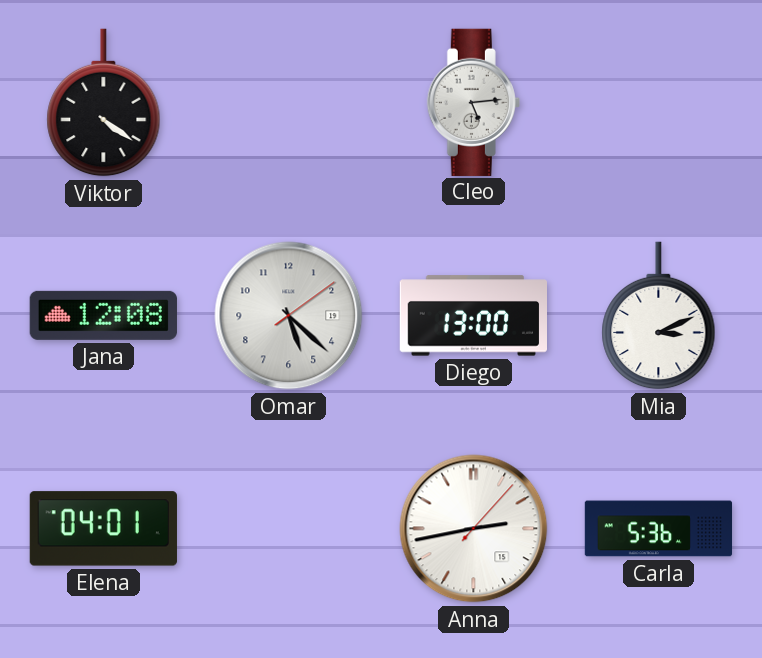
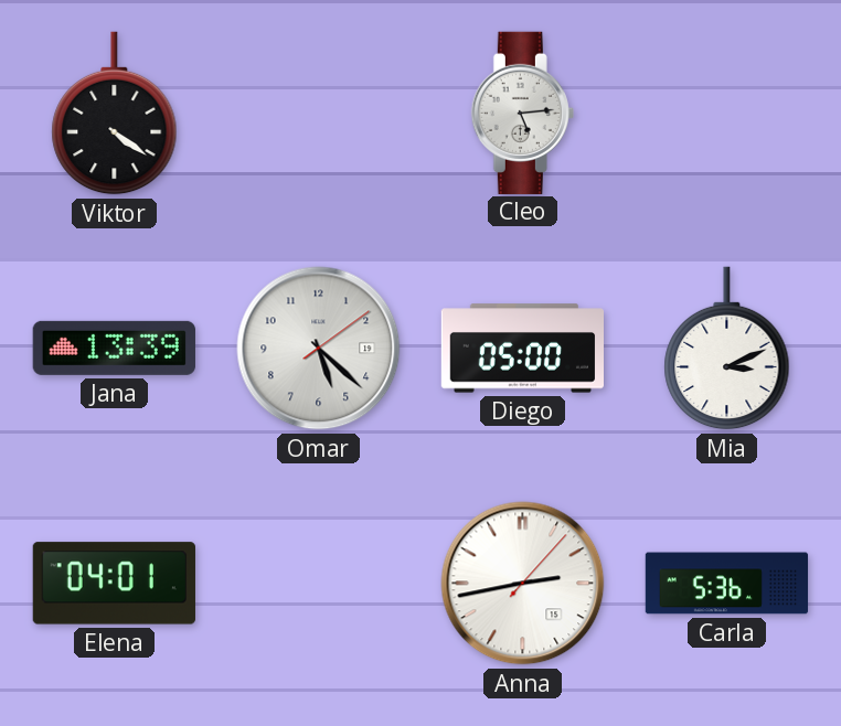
Jana: 12:08 -> 13:39
Diego: 13:00 -> 05:00
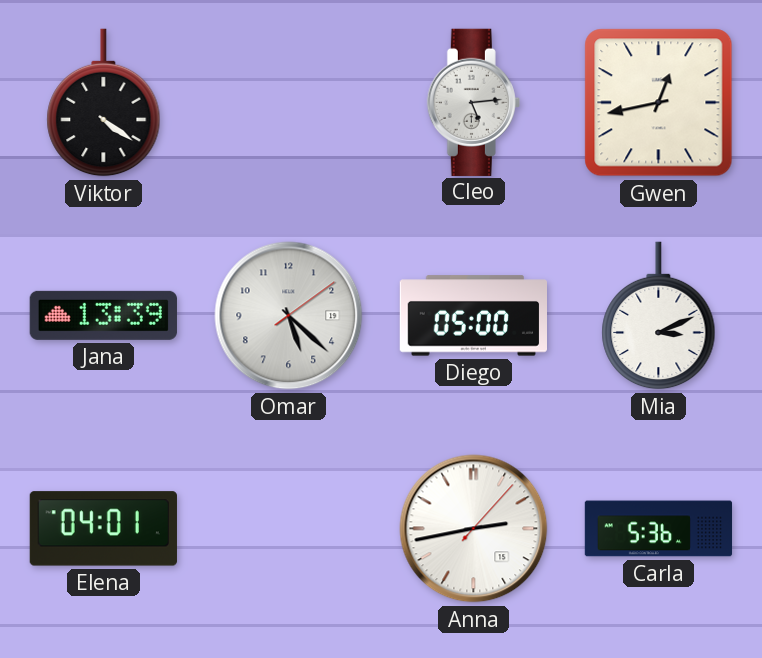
Gwen: none -> 12:43
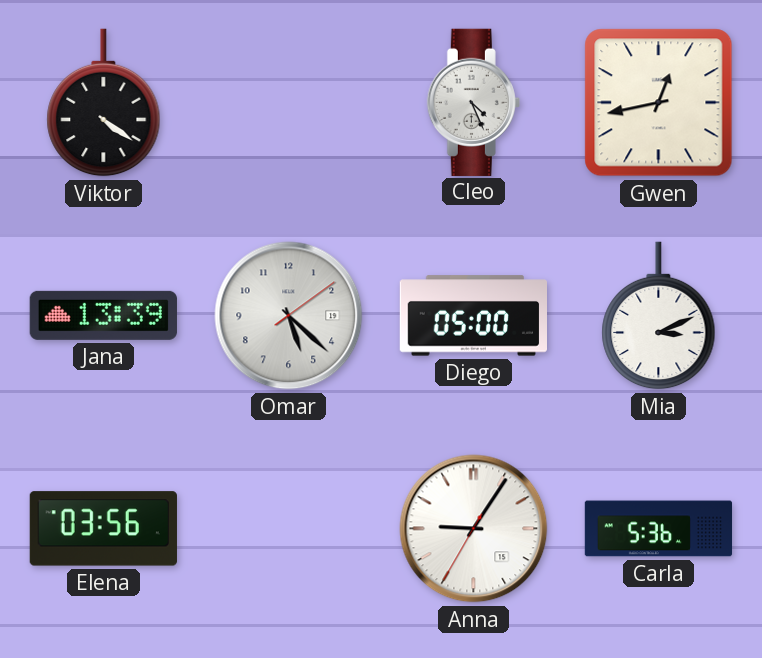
Cleo: 5:14 -> 4:26
Elena: 04:01 -> 03:56
Anna: 2:43 -> 9:05
